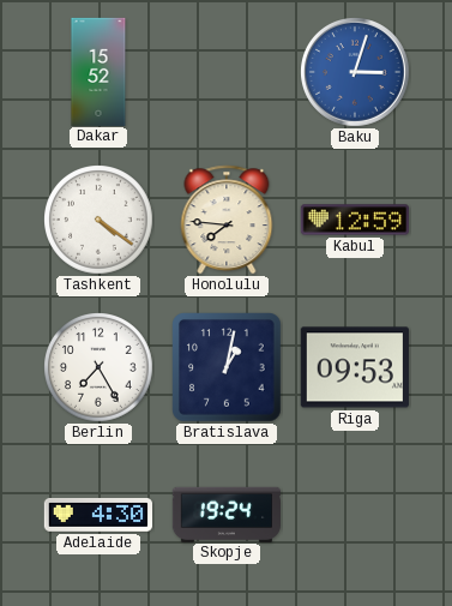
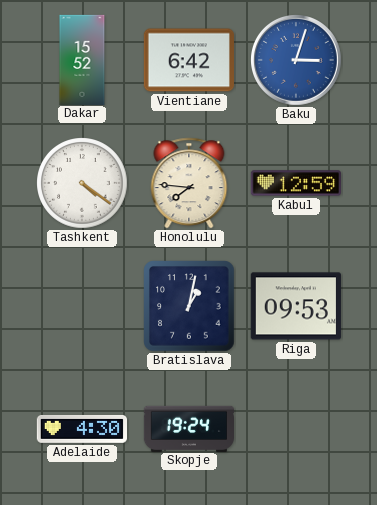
Vientiane: none -> 6:42
Berlin: 7:25 -> none
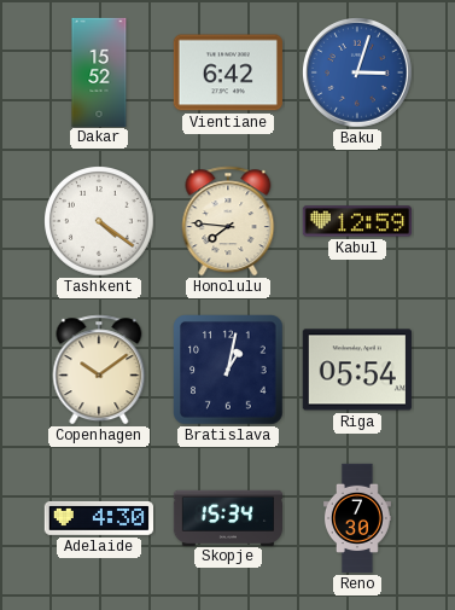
Copenhagen: none -> 10:09
Riga: 09:53 -> 05:54
Skopje: 19:24 -> 15:34
Reno: none -> 7:30
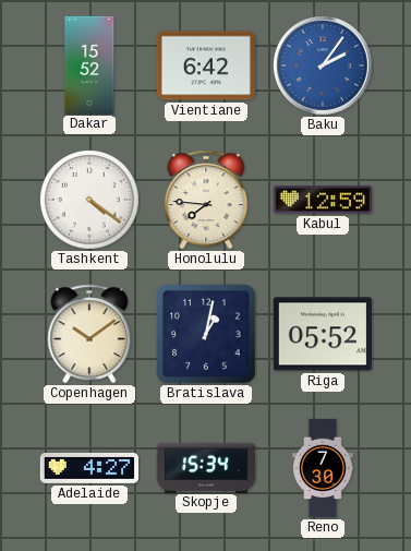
Baku: 3:03 -> 2:06
Riga: 05:54 -> 05:52
Adelaide: 4:30 -> 4:27
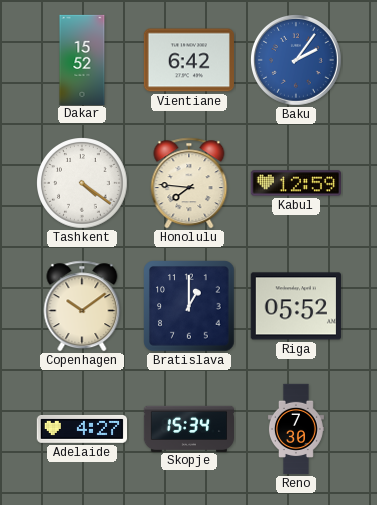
Bratislava: 1:02 -> 1:00
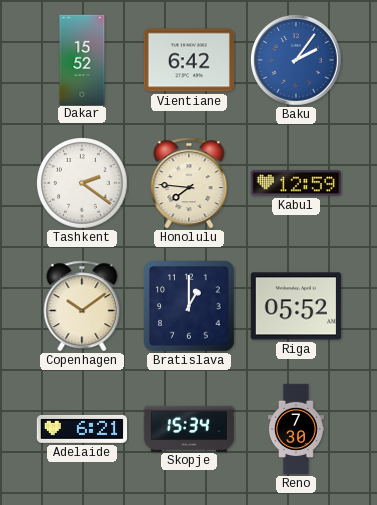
Tashkent: 4:21 -> 2:21
Adelaide: 4:27 -> 6:21
